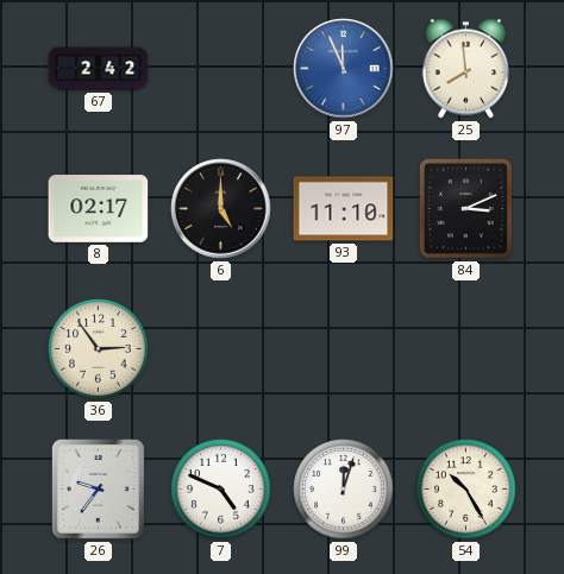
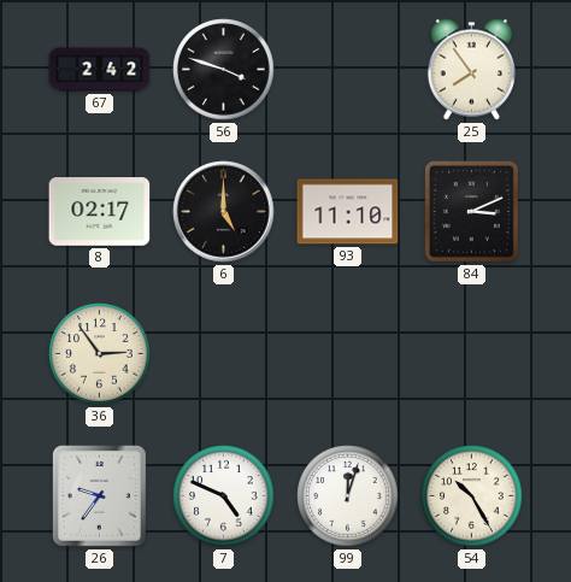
56: none -> 3:48
97: 11:56 -> none
25: 7:59 -> 7:54
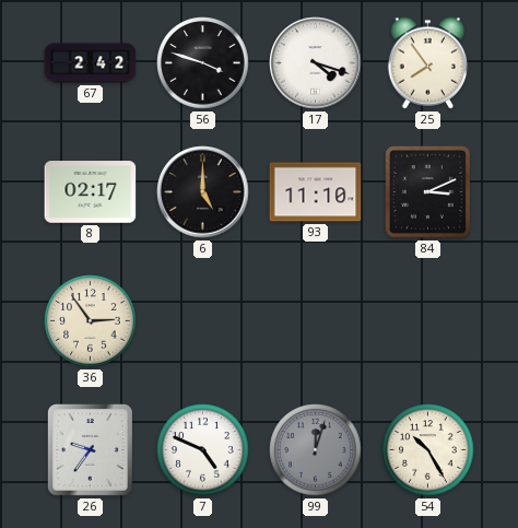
17: none -> 4:18
99 dial: white -> grey
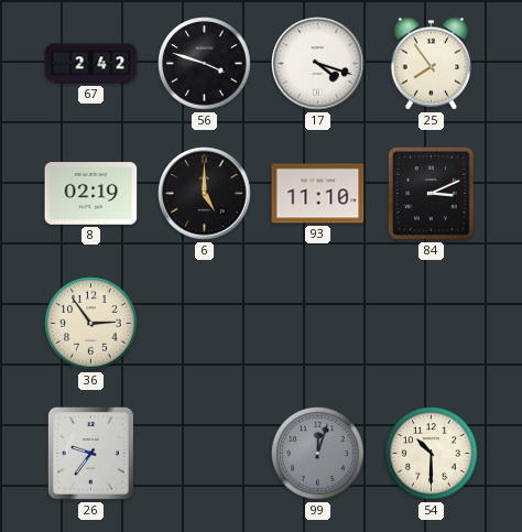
8: 02:17 -> 02:19
7: 4:49 -> none
54: 10:25 -> 10:30
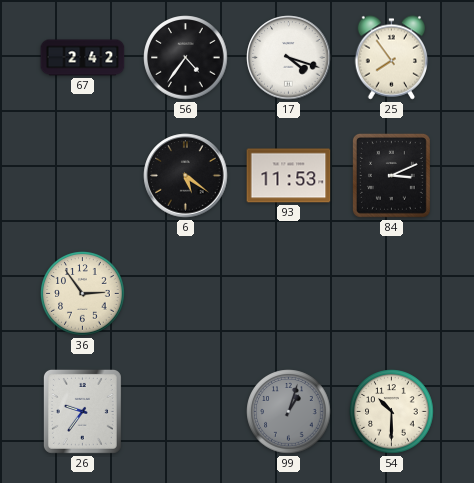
56: 3:48 -> 4:36
8: 02:19 -> none
6: 5:00 -> 5:21
93: 11:10 -> 11:53
99: 12:03 -> 1:03
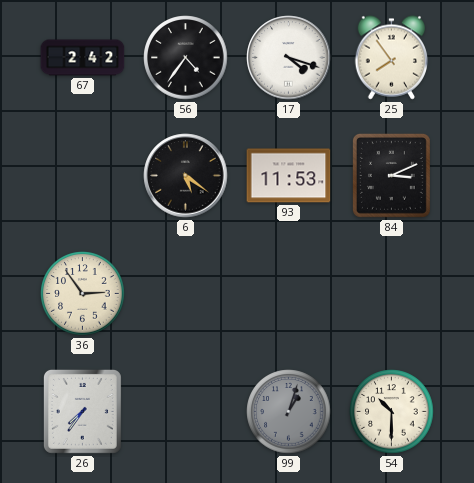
26: 9:36 -> 7:36
